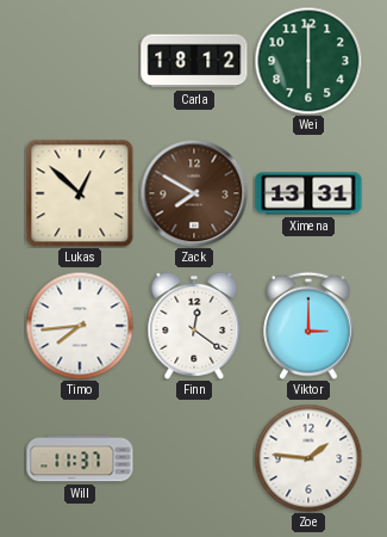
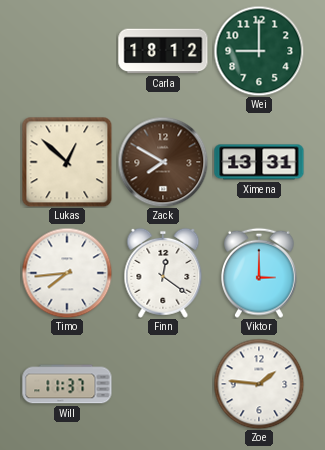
Wei: 6:00 -> 9:00
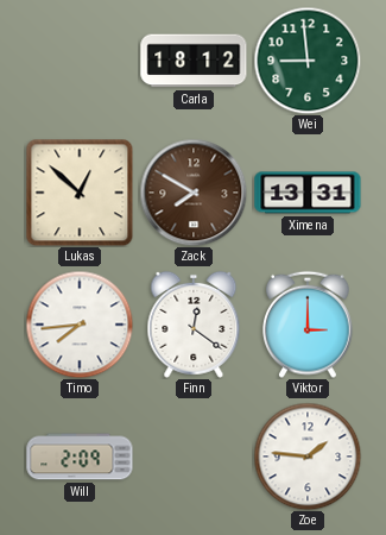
Wei: 9:00 -> 8:59
Will: 11:37 -> 2:09
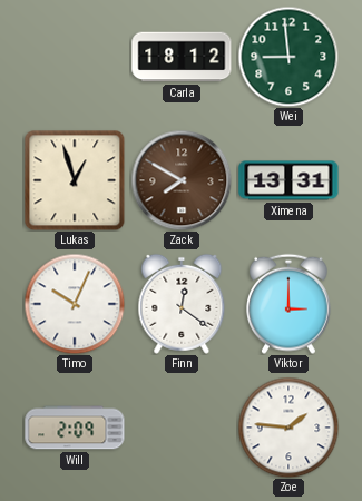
Lukas: 12:52 -> 12:57
Timo: 7:44 -> 10:04
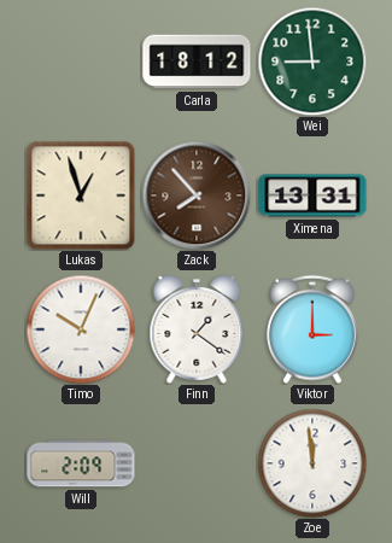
Zack: 7:50 -> 7:53
Finn: 12:21 -> 1:21
Zoe: 1:46 -> 11:59
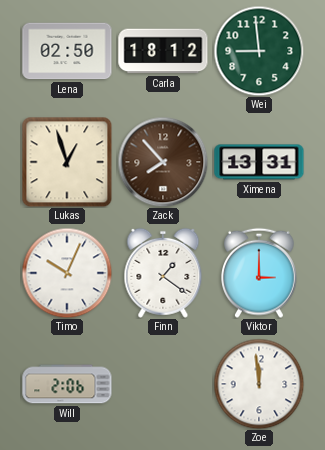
Lena: none -> 02:50
Will: 2:09 -> 2:06
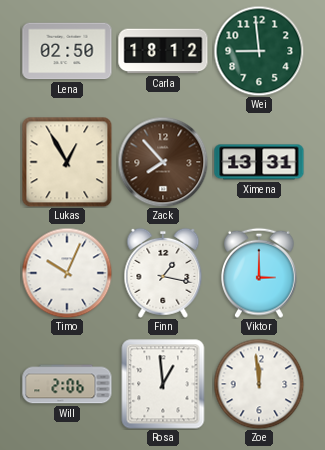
Lukas: 12:57 -> 12:55
Finn: 1:21 -> 1:17
Rosa: none -> 12:59
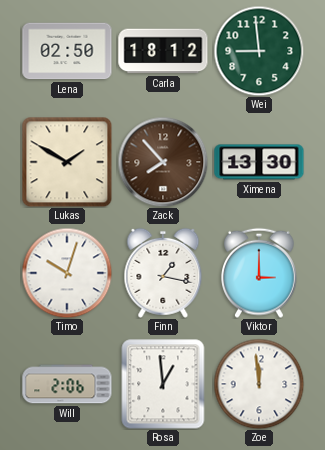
Lukas: 12:55 -> 1:50
Ximena: 13:31 -> 13:30
Timo: 10:04 -> 10:03
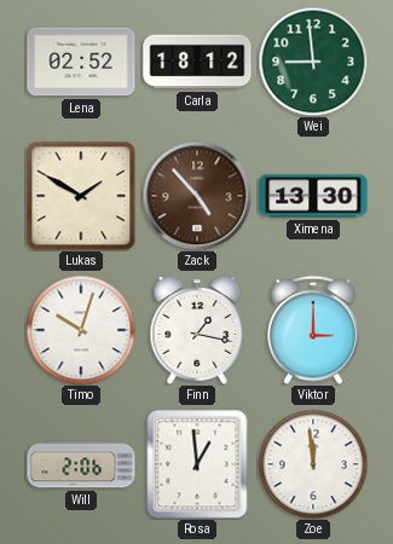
Lena: 02:50 -> 02:52
Zack: 7:53 -> 4:53
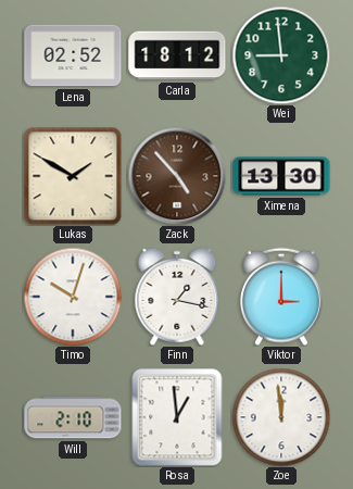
Will: 2:06 -> 2:10
